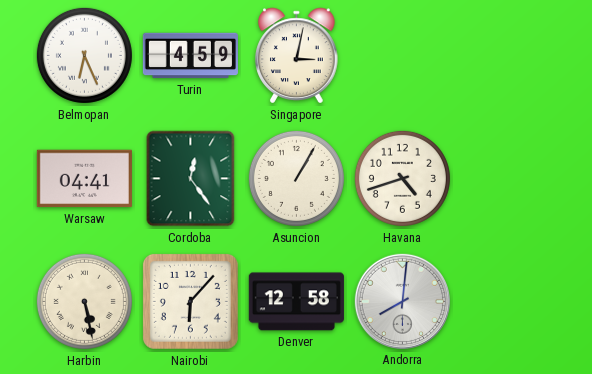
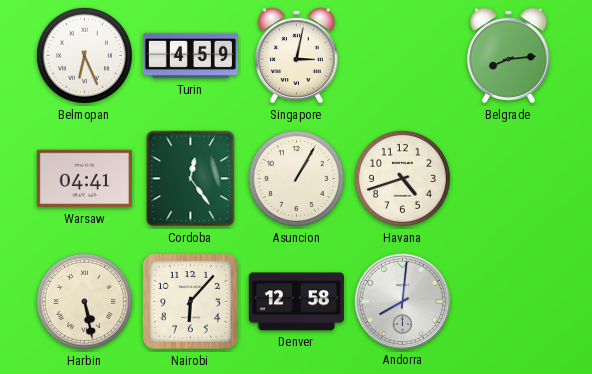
Belgrade: none -> 8:14
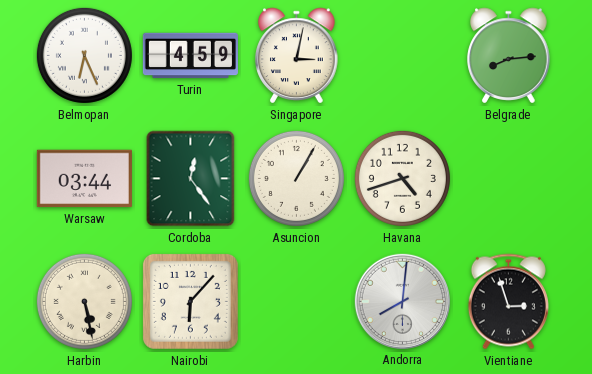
Warsaw: 04:41 -> 03:44
Denver: 12:58 -> none
Vientiane: none -> 2:57
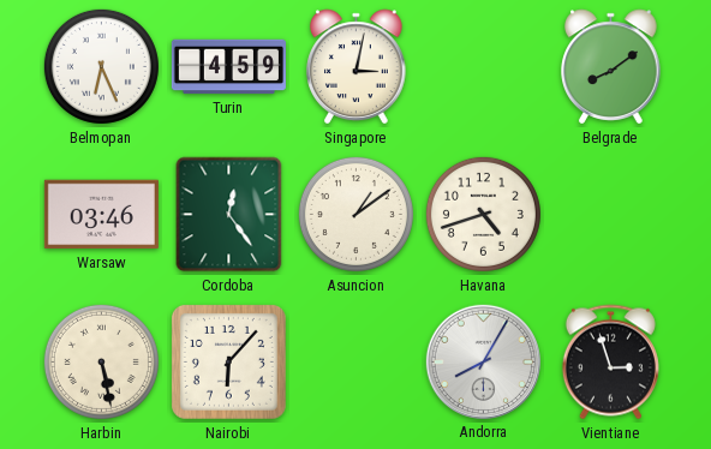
Belgrade: 8:14 -> 8:09
Warsaw: 03:44 -> 03:46
Asuncion: 1:05 -> 1:09
Andorra: 8:01 -> 8:05
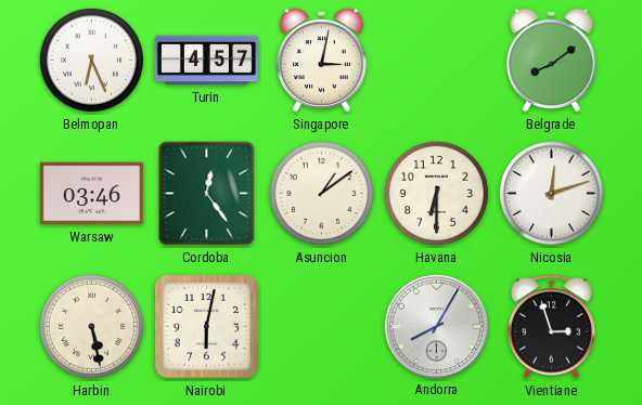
Turin: 4:59 -> 4:57
Havana: 4:42 -> 6:30
Nicosia: none -> 12:12
Nairobi: 6:07 -> 6:02
